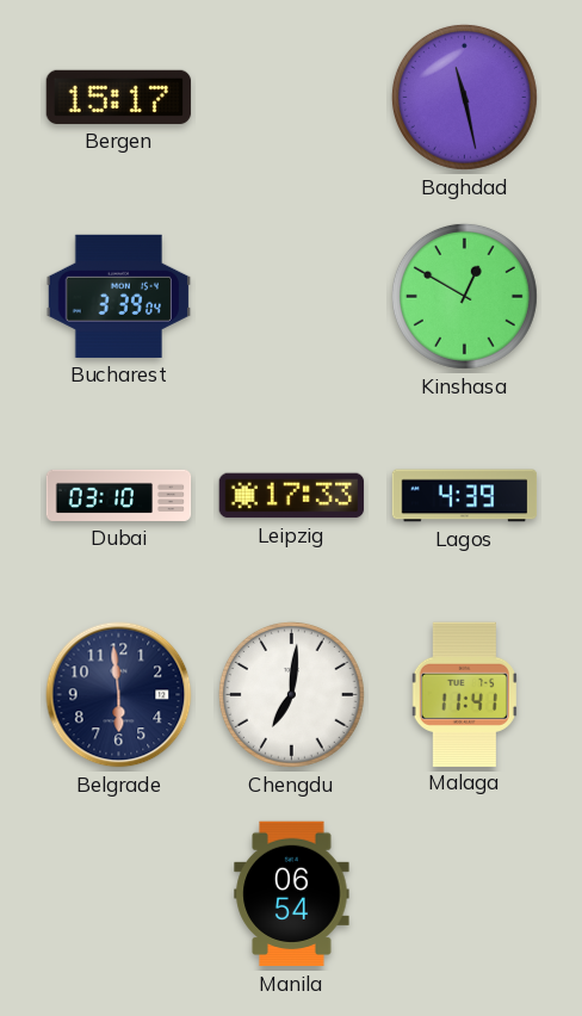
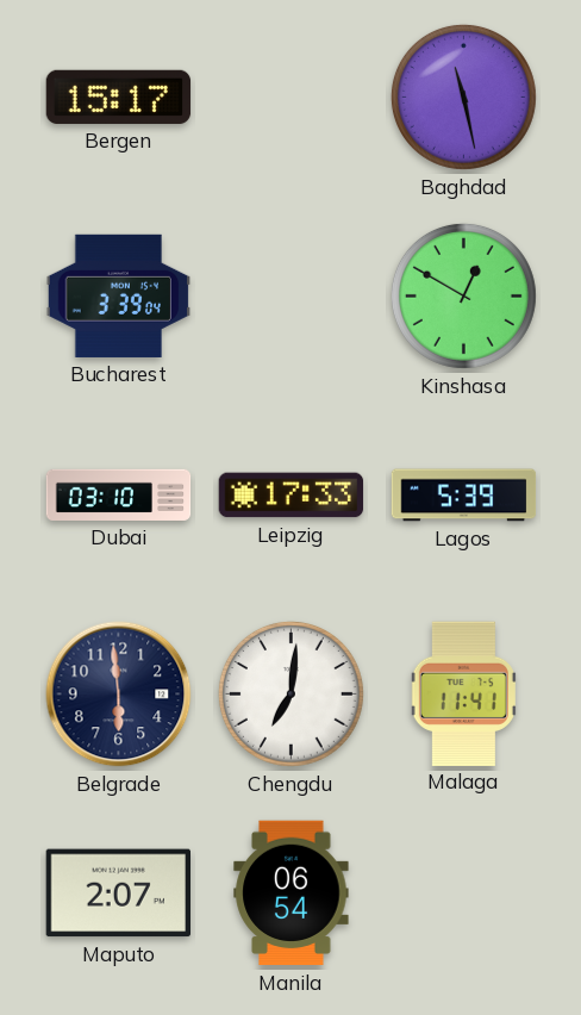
Lagos: 4:39 -> 5:39
Maputo: none -> 2:07
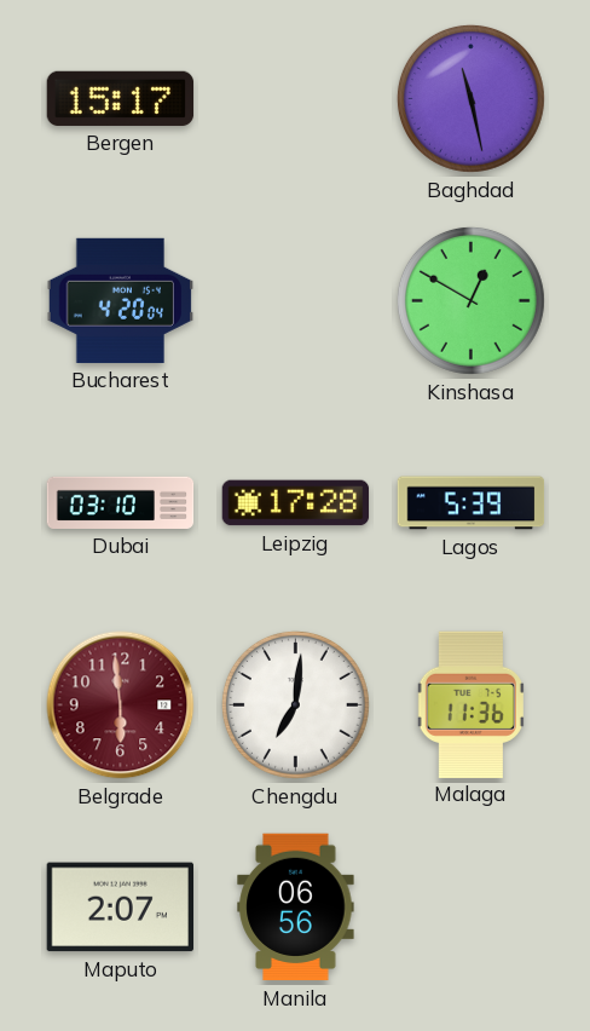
Bucharest: 3:39 -> 4:20
Leipzig: 17:33 -> 17:28
Belgrade dial: navy -> burgundy
Malaga: 11:41 -> 11:36
Manila: 06:54 -> 06:56
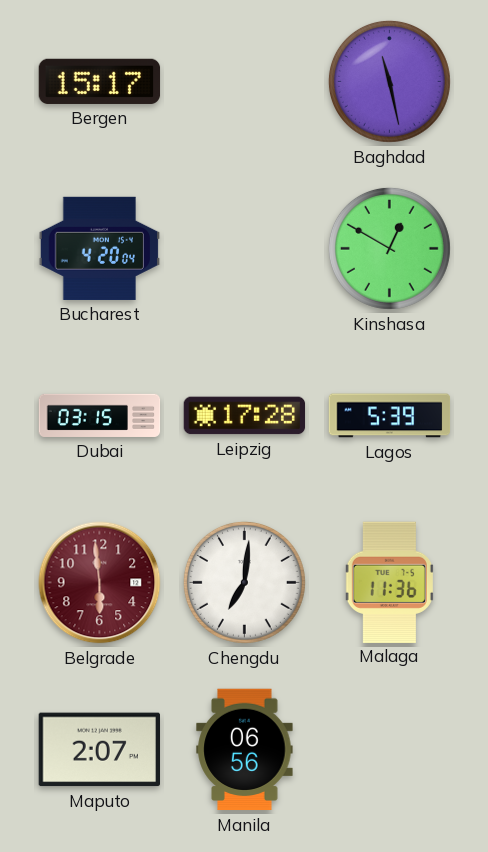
Dubai: 03:10 -> 03:15
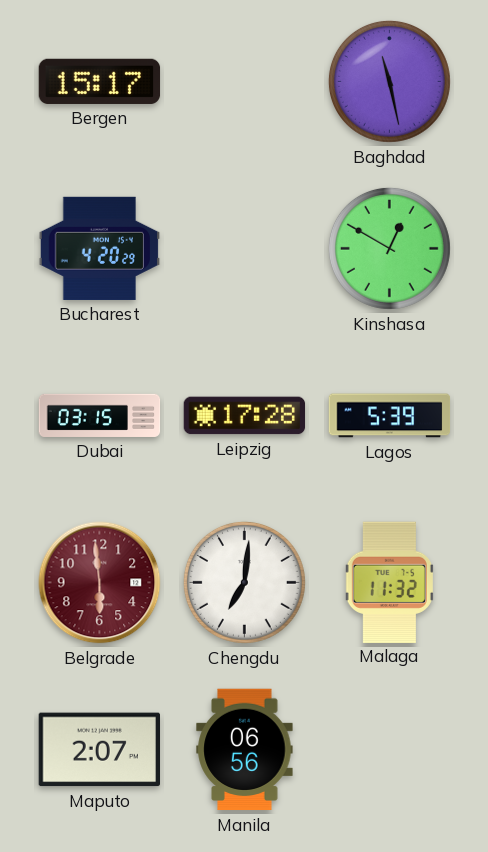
Bucharest: 4:20:04 -> 4:20:29
Malaga: 11:36 -> 11:32
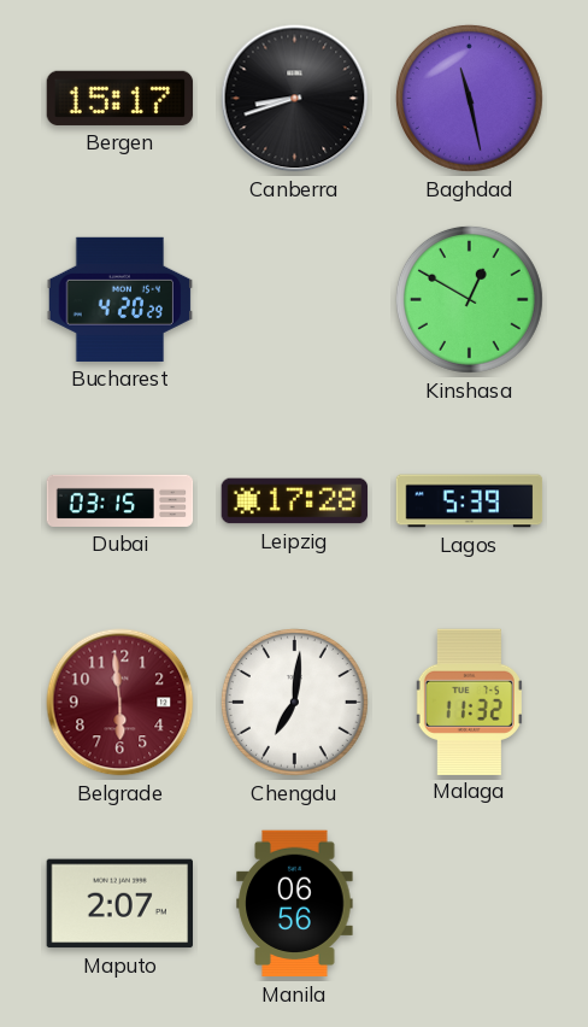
Canberra: none -> 8:42
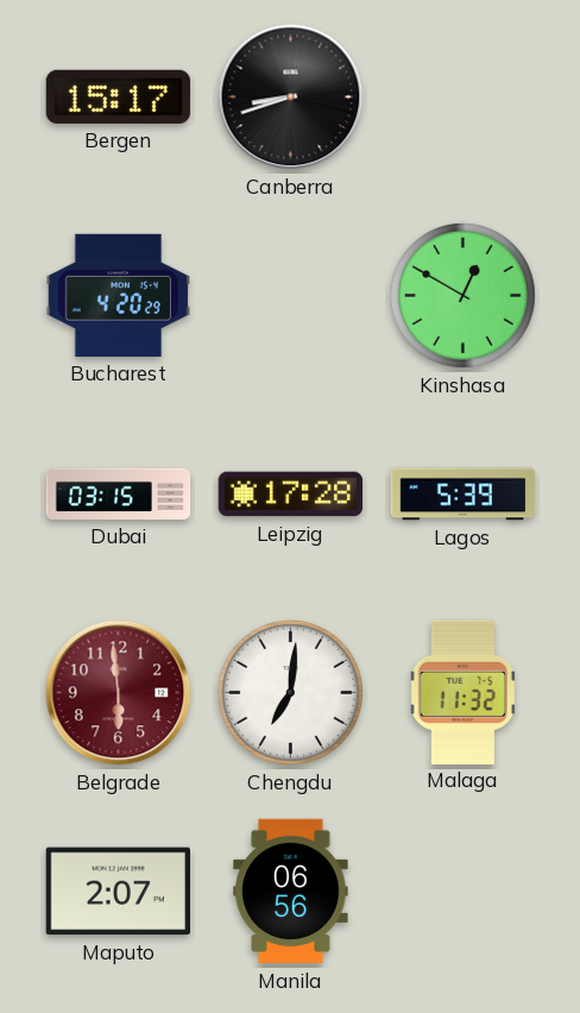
Baghdad: 11:28 -> none
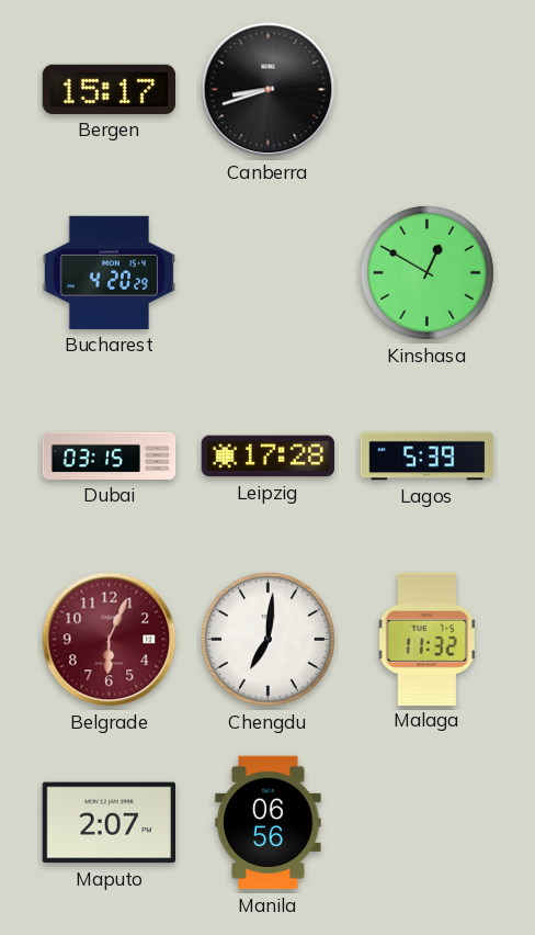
Belgrade: 5:59 -> 6:04
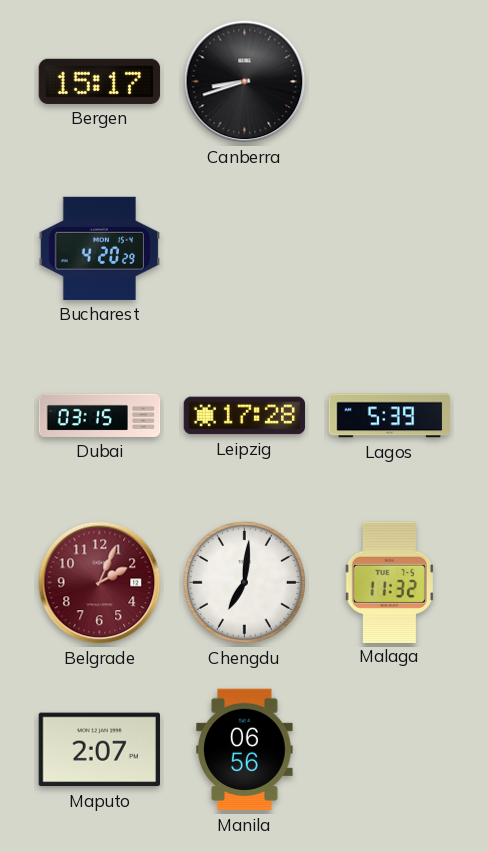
Kinshasa: 12:50 -> none
Belgrade: 6:04 -> 2:04
